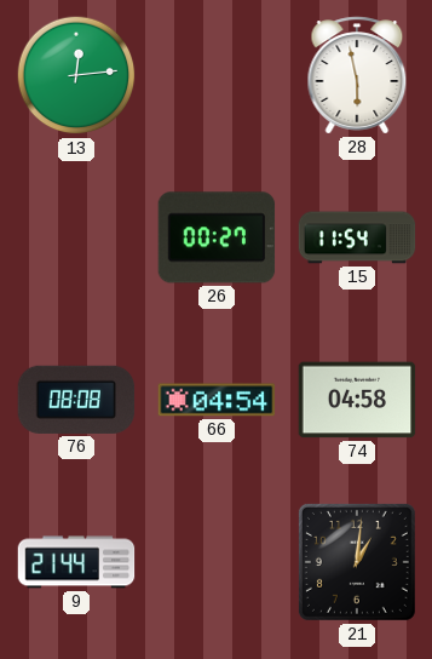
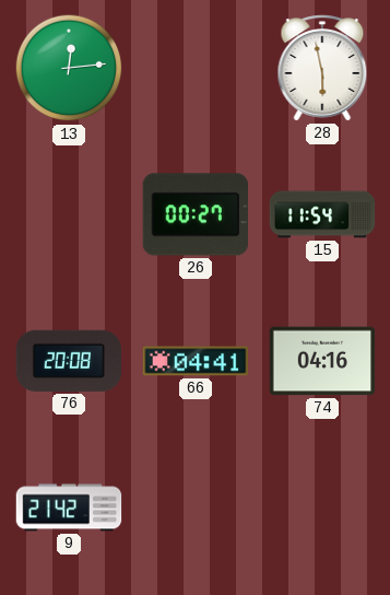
76: 08:08 -> 20:08
66: 04:54 -> 04:41
74: 04:58 -> 04:16
9: 21:44 -> 21:42
21: 1:01 -> none
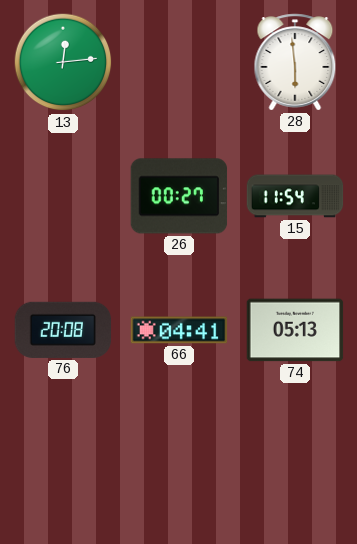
28: 5:58 -> 5:59
74: 04:16 -> 05:13
9: 21:42 -> none
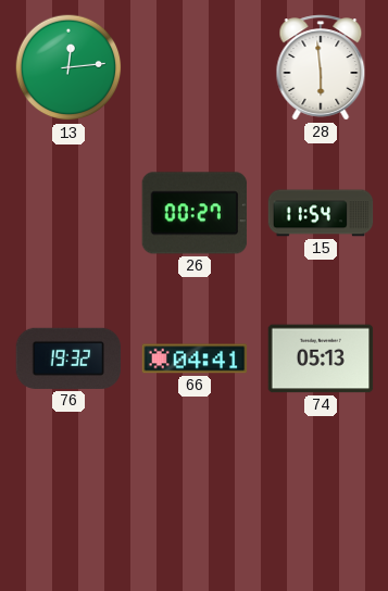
76: 20:08 -> 19:32
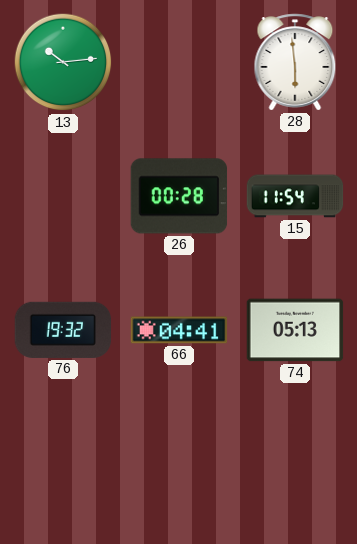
13: 12:14 -> 10:14
26: 00:27 -> 00:28
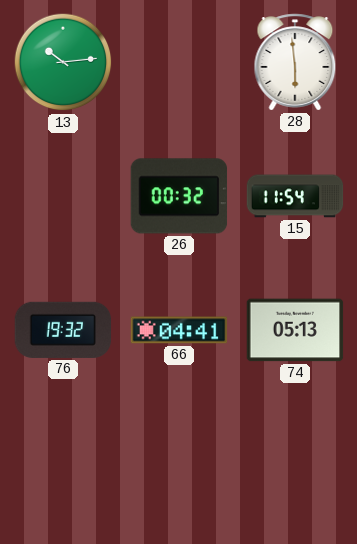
26: 00:28 -> 00:32
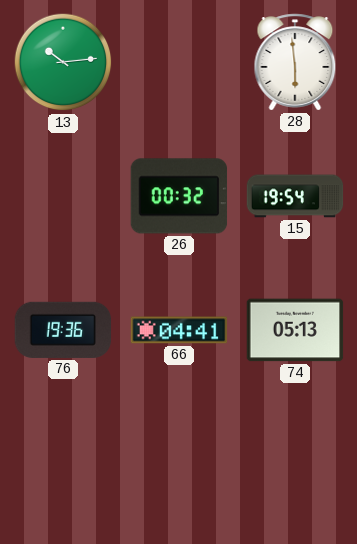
15: 11:54 -> 19:54
76: 19:32 -> 19:36
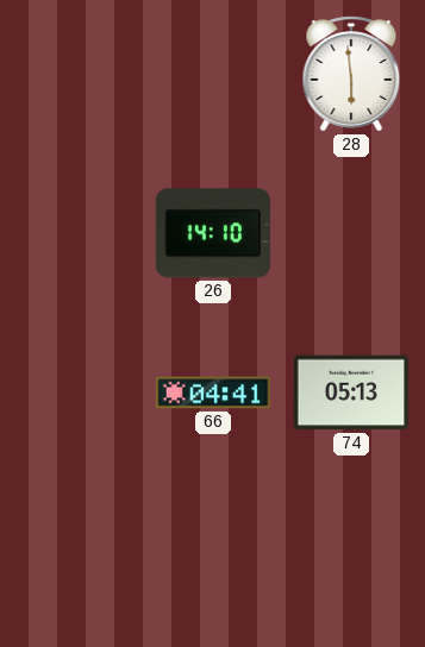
13: 10:14 -> none
26: 00:32 -> 14:10
15: 19:54 -> none
76: 19:36 -> none
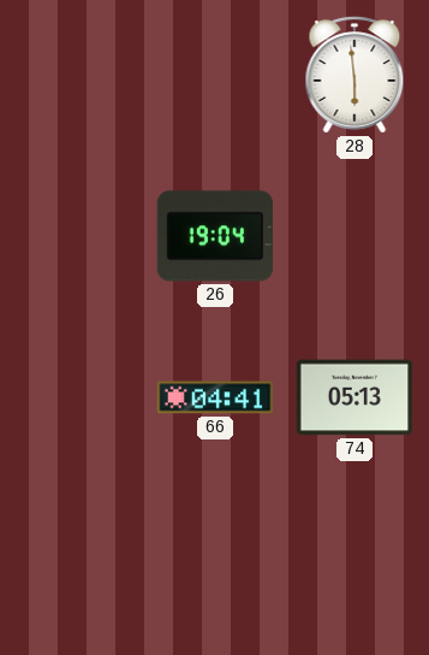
26: 14:10 -> 19:04
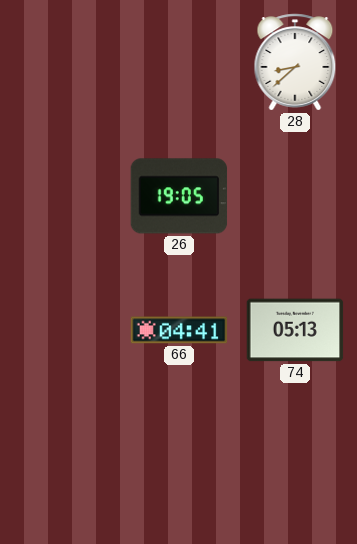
28: 5:59 -> 8:38
26: 19:04 -> 19:05
